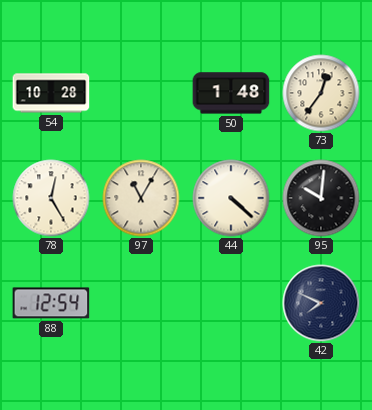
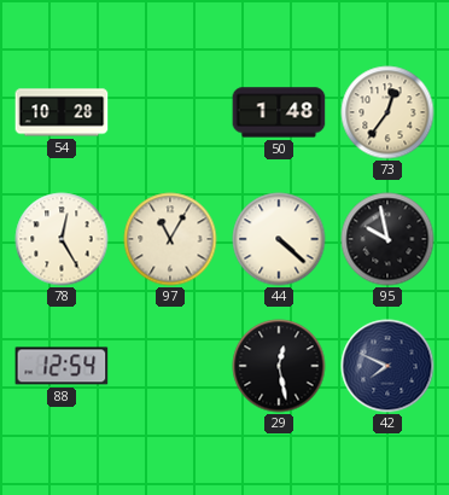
95: 10:01 -> 9:58
29: none -> 12:28
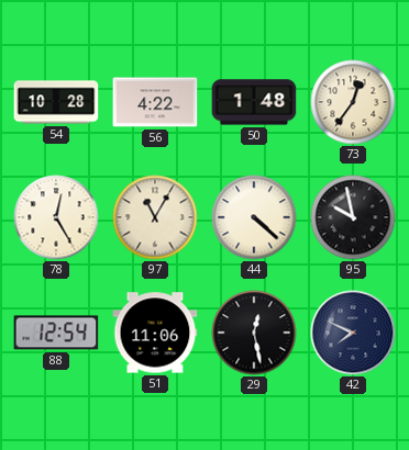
56: none -> 4:22
51: none -> 11:06
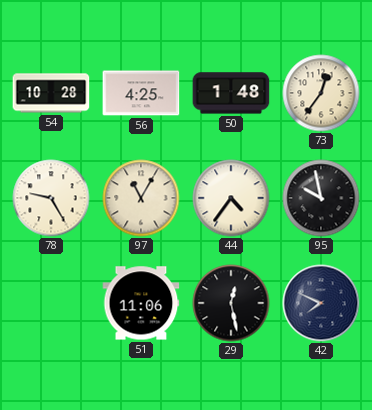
56: 4:22 -> 4:25
78: 12:25 -> 9:25
44: 4:22 -> 4:36
88: 12:54 -> none
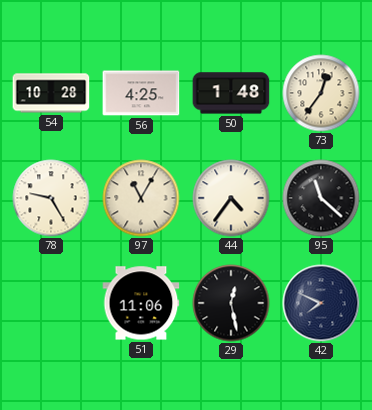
95: 9:58 -> 11:22
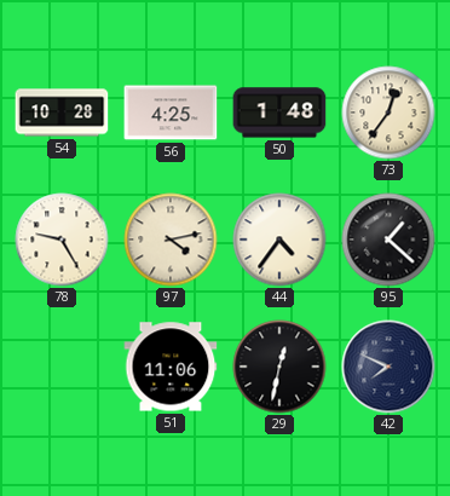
97: 11:05 -> 4:13
95: 11:22 -> 1:22
29: 12:28 -> 12:32
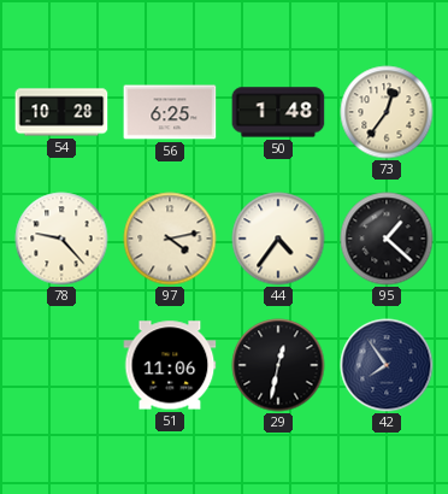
56: 4:25 -> 6:25
78: 9:25 -> 9:23
42: 7:49 -> 7:54
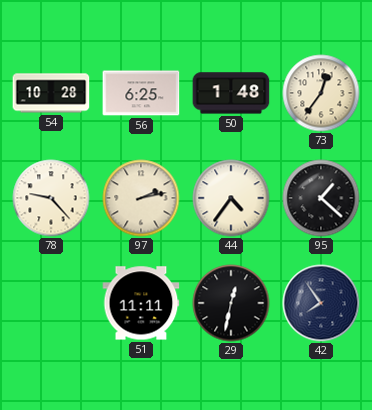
97: 4:13 -> 2:13
51: 11:06 -> 11:11
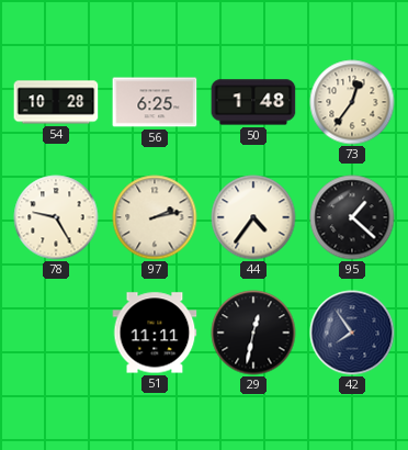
78: 9:23 -> 9:25
